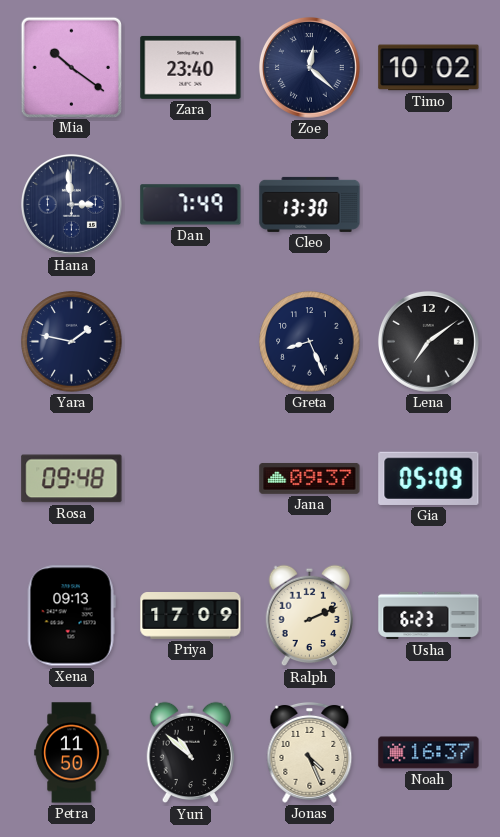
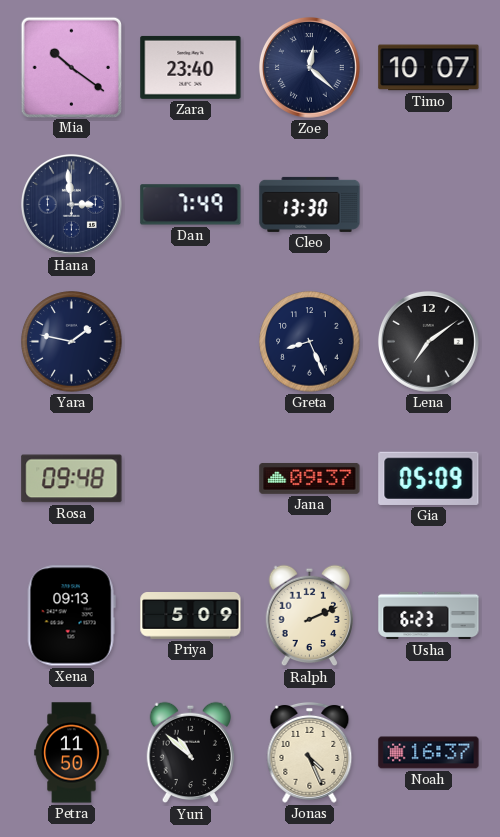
Timo: 10:02 -> 10:07
Priya: 17:09 -> 5:09
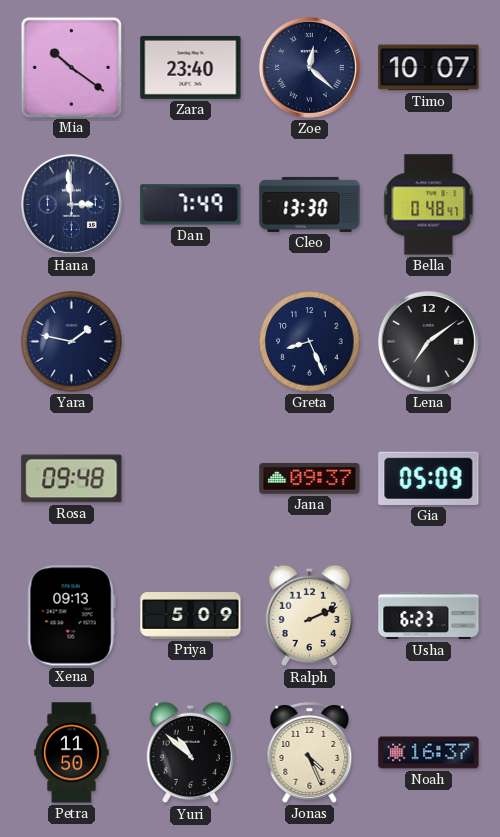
Bella: none -> 0:48
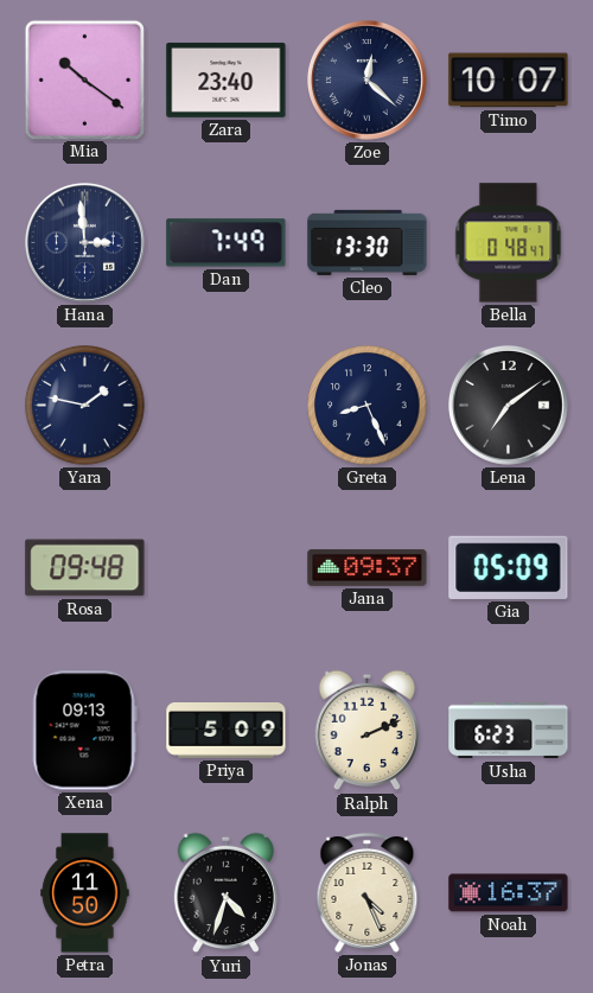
Yuri: 10:52 -> 4:33
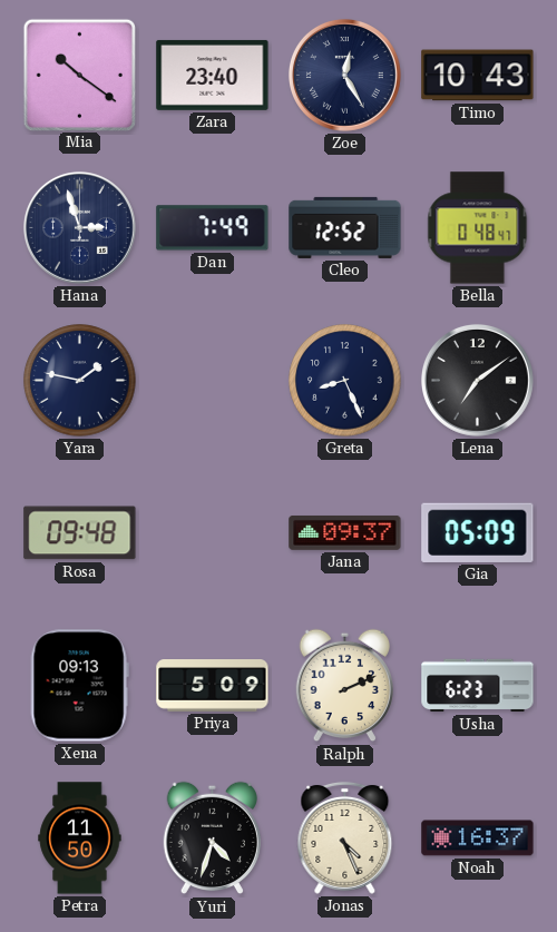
Zoe: 12:22 -> 12:25
Timo: 10:07 -> 10:43
Hana: 2:59 -> 2:57
Cleo: 13:30 -> 12:52
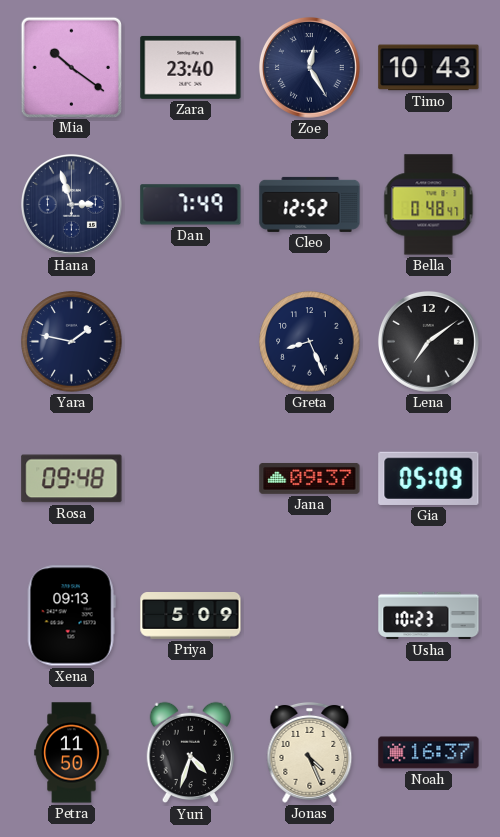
Ralph: 2:11 -> none
Usha: 6:23 -> 10:23
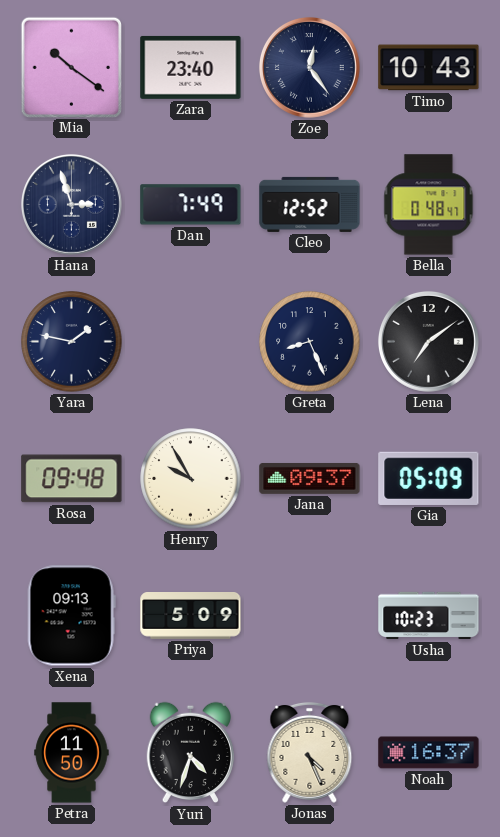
Zoe: 12:25 -> 12:24
Henry: none -> 9:55
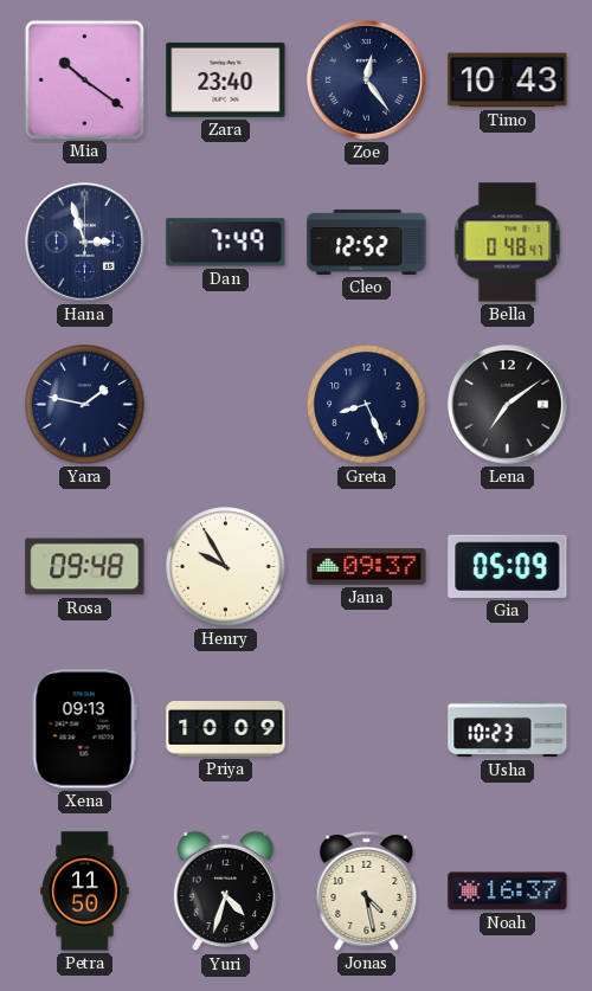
Priya: 5:09 -> 10:09
Jonas: 4:26 -> 4:28
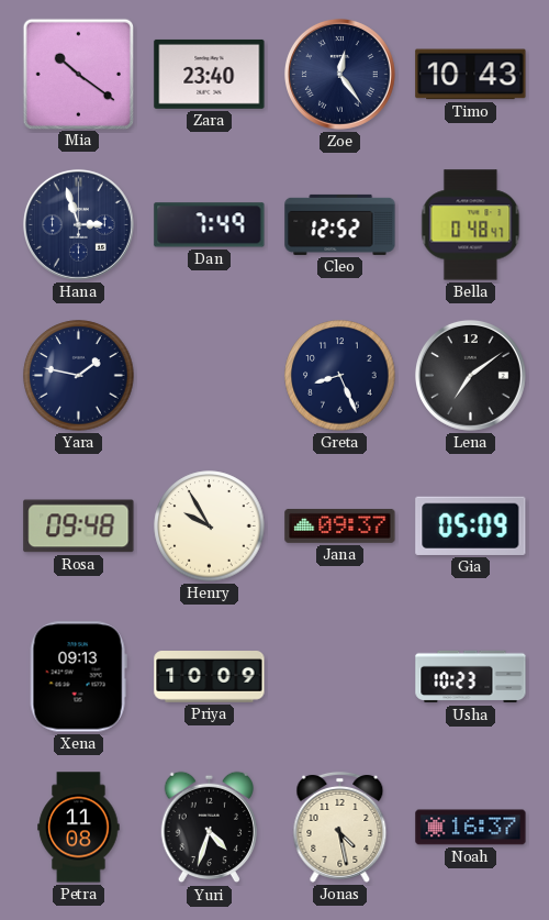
Petra: 11:50 -> 11:08
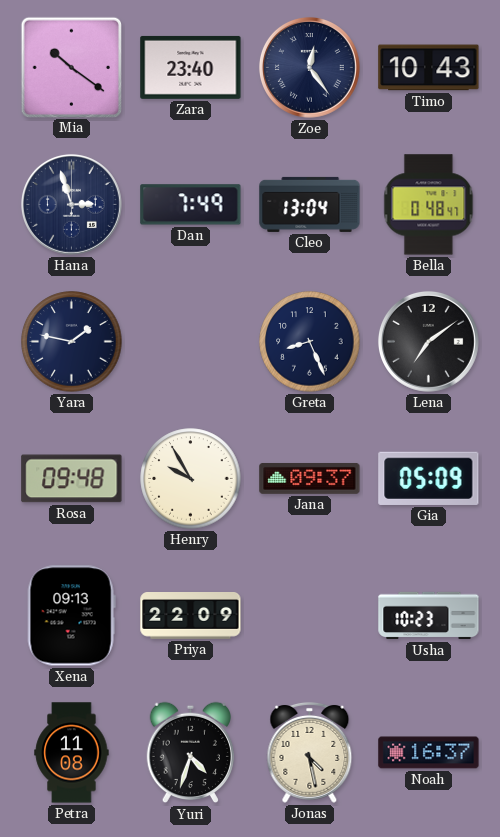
Cleo: 12:52 -> 13:04
Priya: 10:09 -> 22:09
